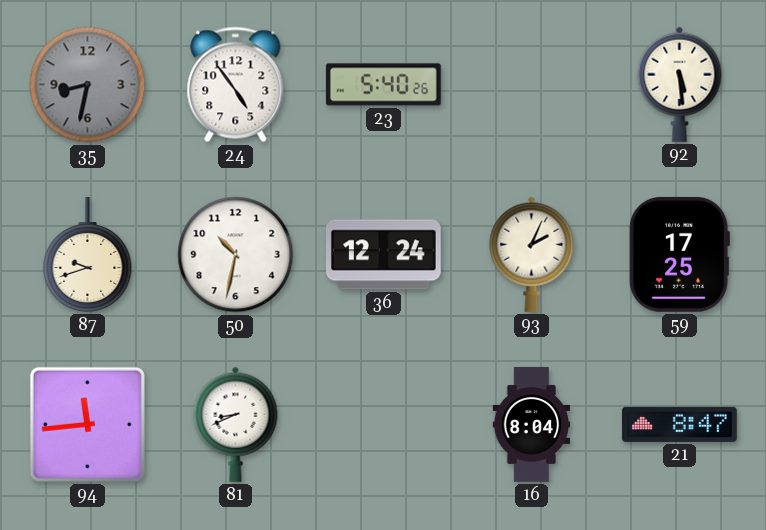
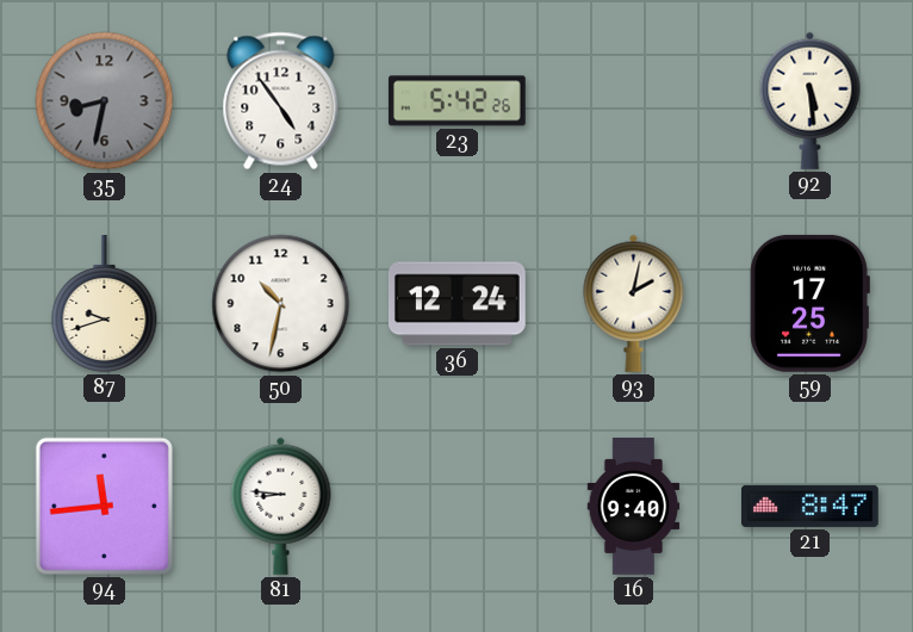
23: 5:40 -> 5:42
93: 2:04 -> 2:02
81: 8:41 -> 8:46
16: 8:04 -> 9:40
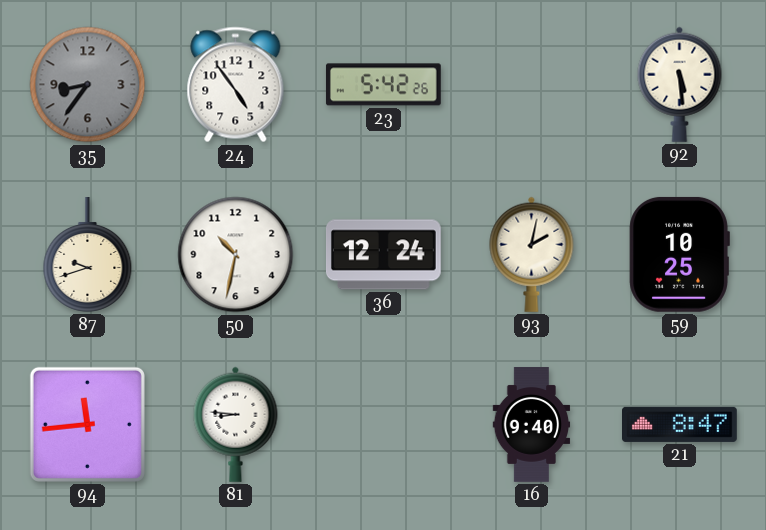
35: 8:32 -> 8:36
59: 17:25 -> 10:25
